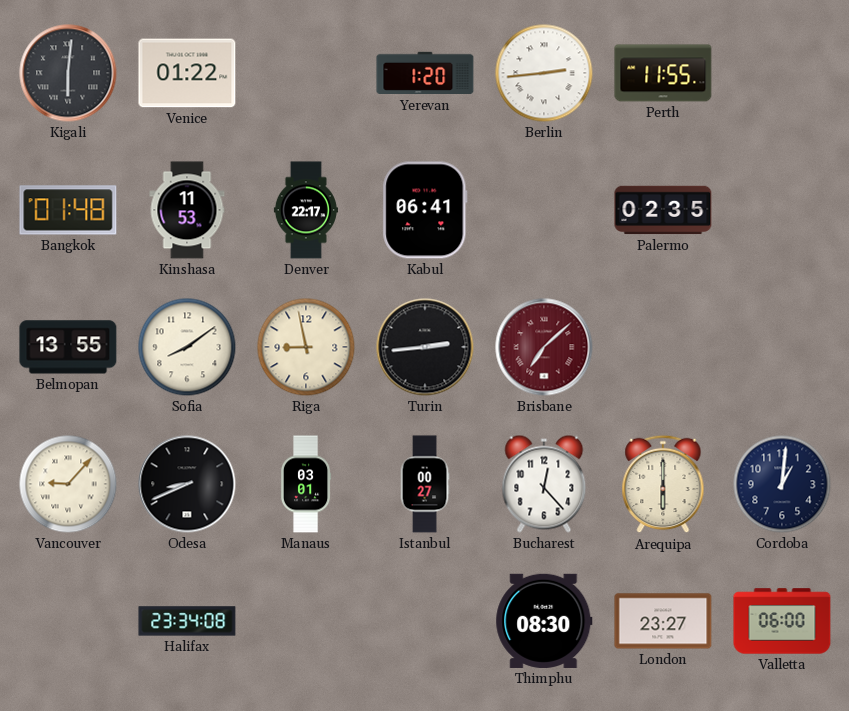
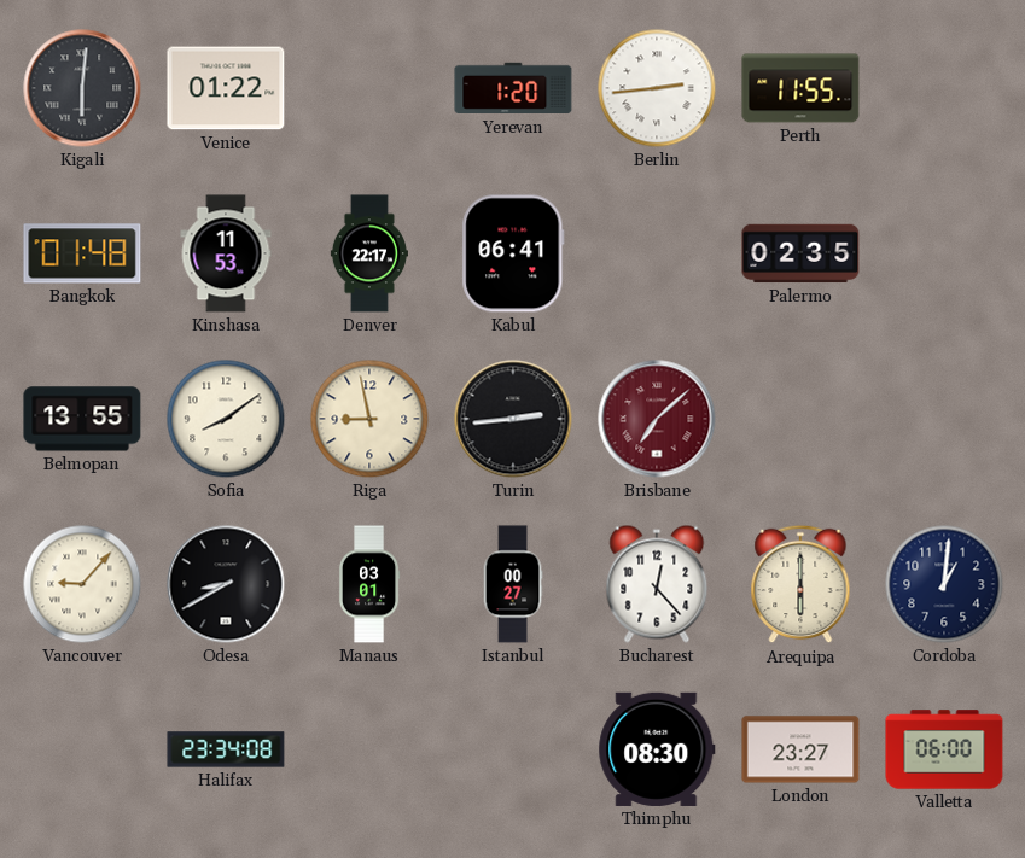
Odesa: 8:41 -> 8:40
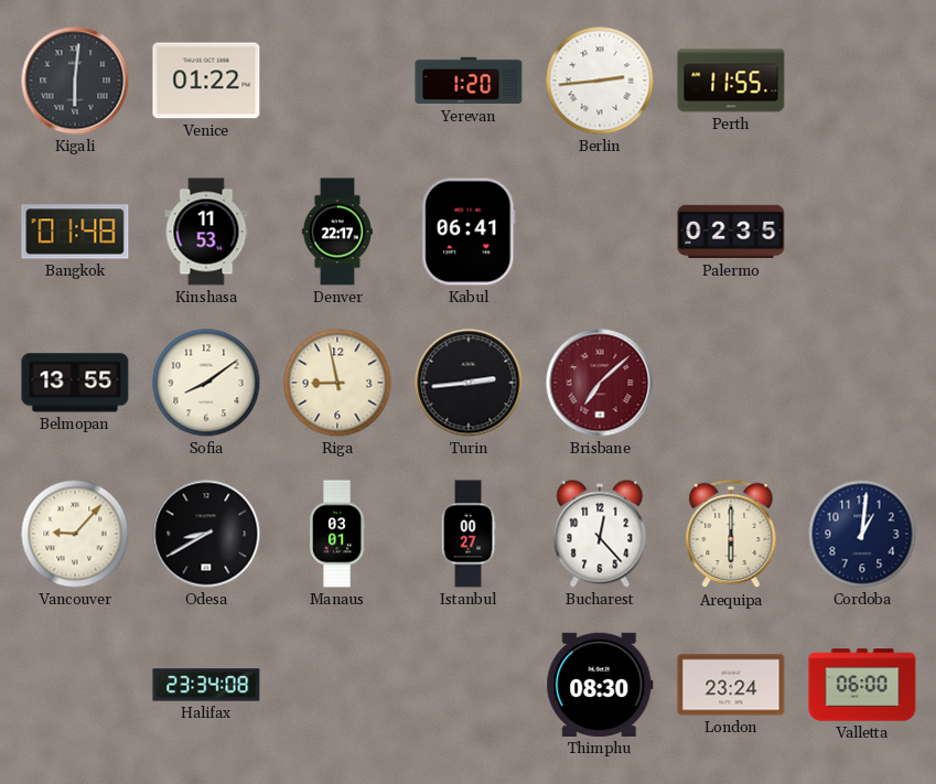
London: 23:27 -> 23:24
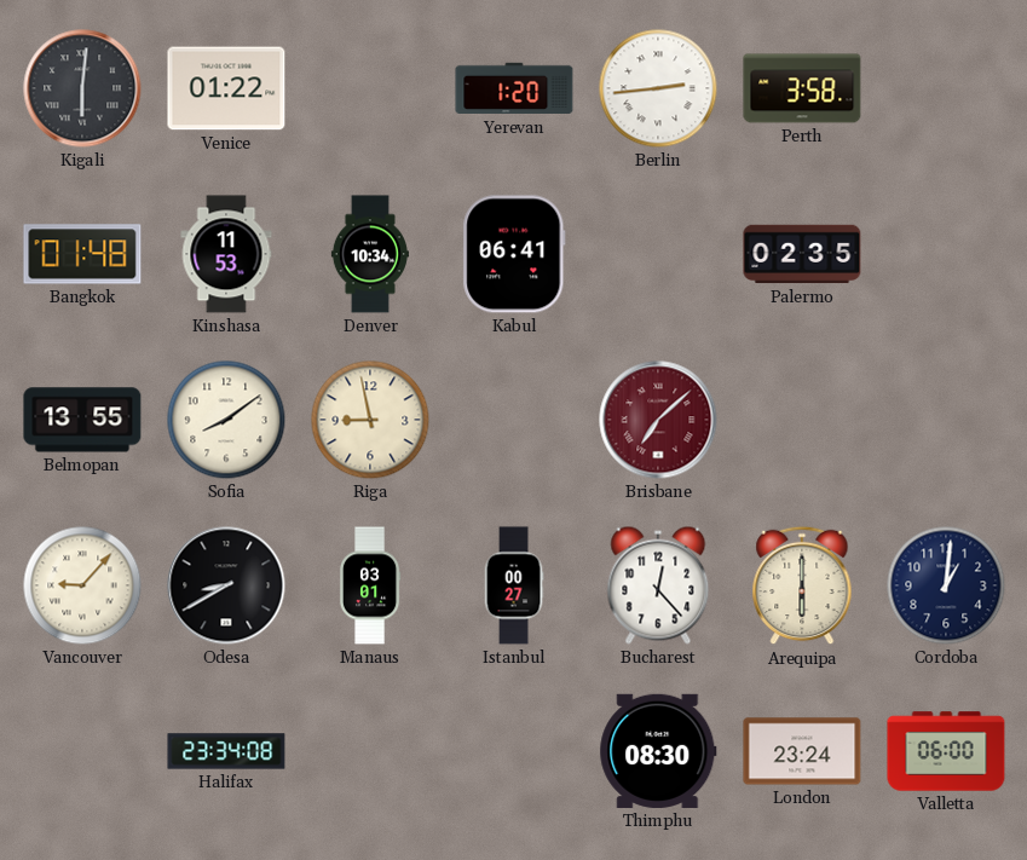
Perth: 11:55 -> 3:58
Denver: 22:17 -> 10:34
Turin: 2:44 -> none
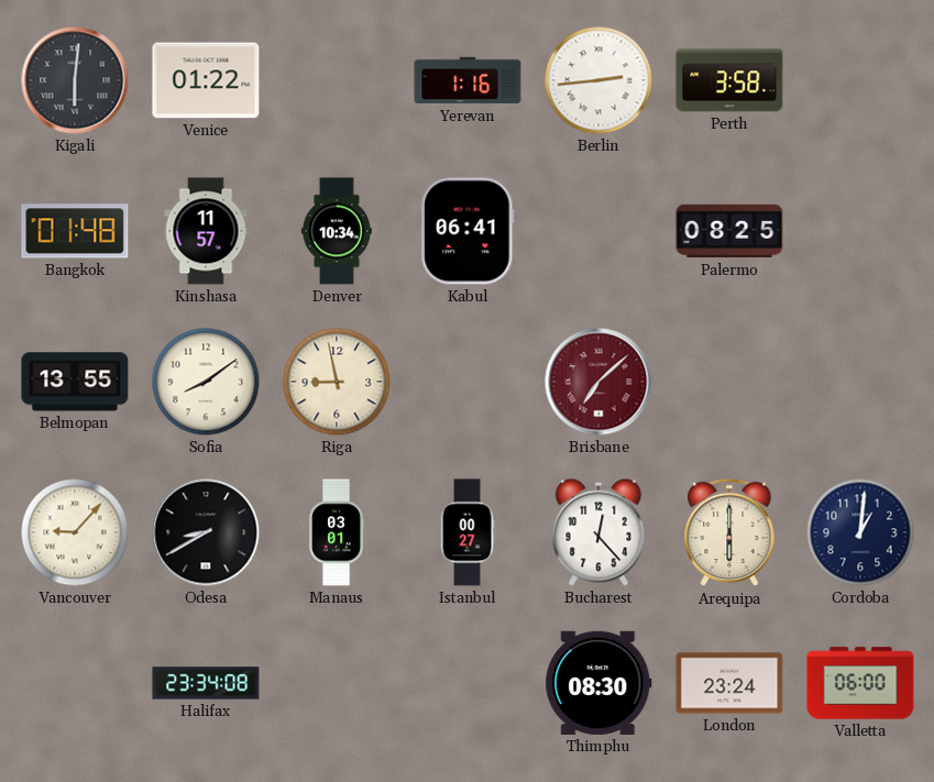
Yerevan: 1:20 -> 1:16
Kinshasa: 11:53 -> 11:57
Palermo: 02:35 -> 08:25
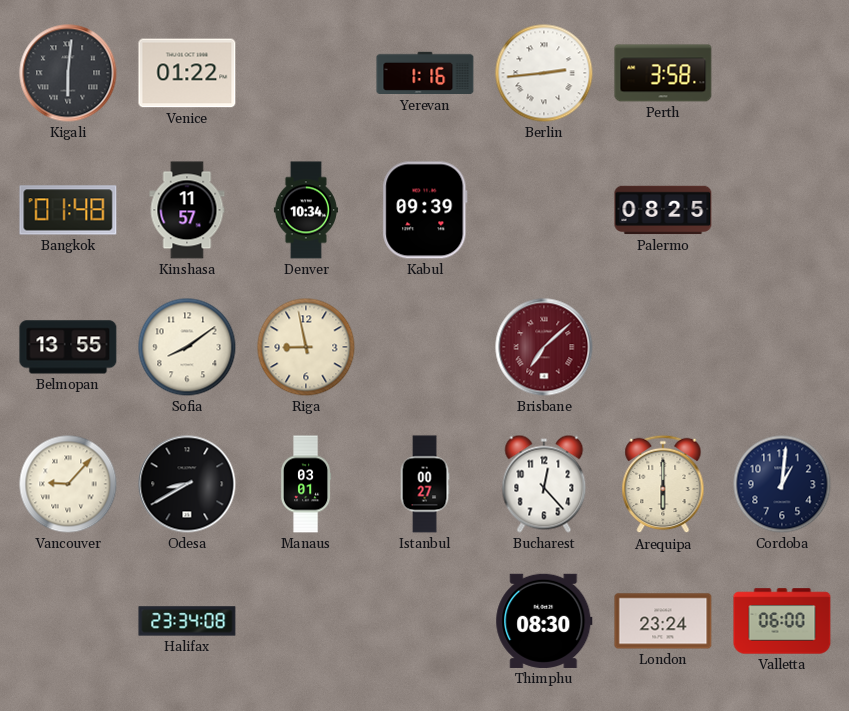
Kabul: 06:41 -> 09:39
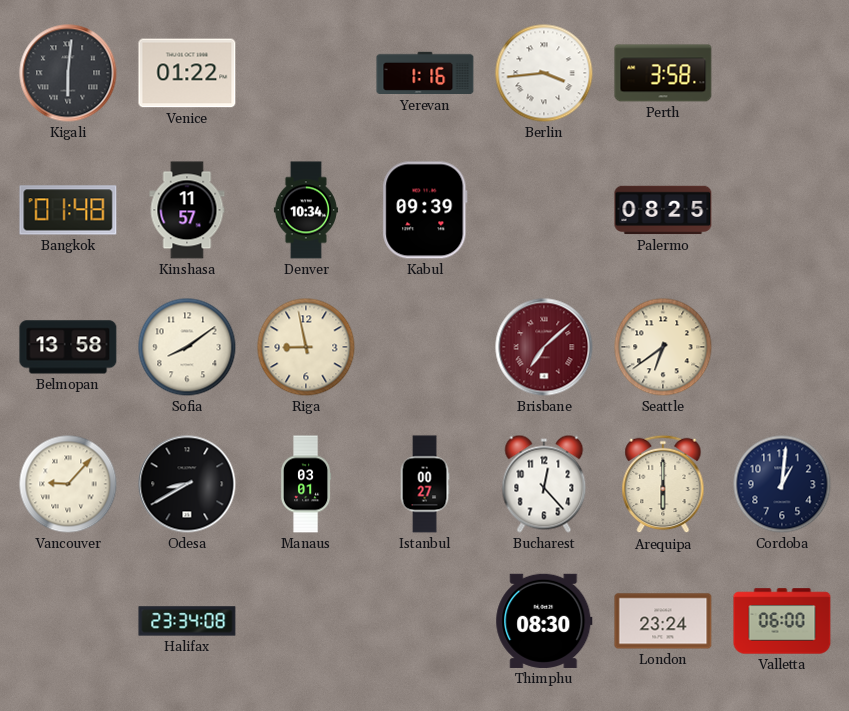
Berlin: 2:44 -> 3:44
Belmopan: 13:55 -> 13:58
Seattle: none -> 6:39
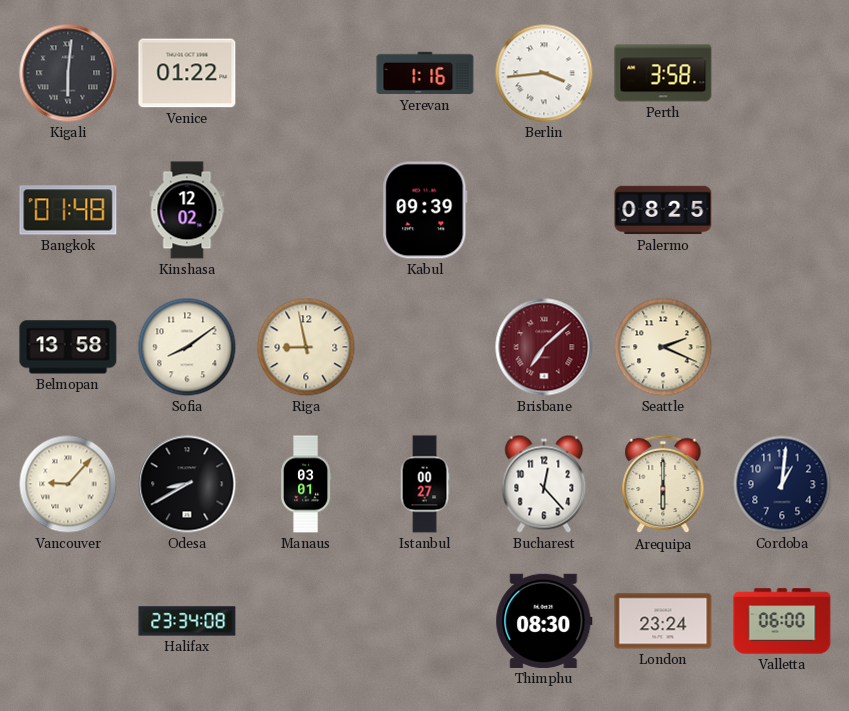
Kinshasa: 11:57 -> 12:02
Denver: 10:34 -> none
Seattle: 6:39 -> 2:19
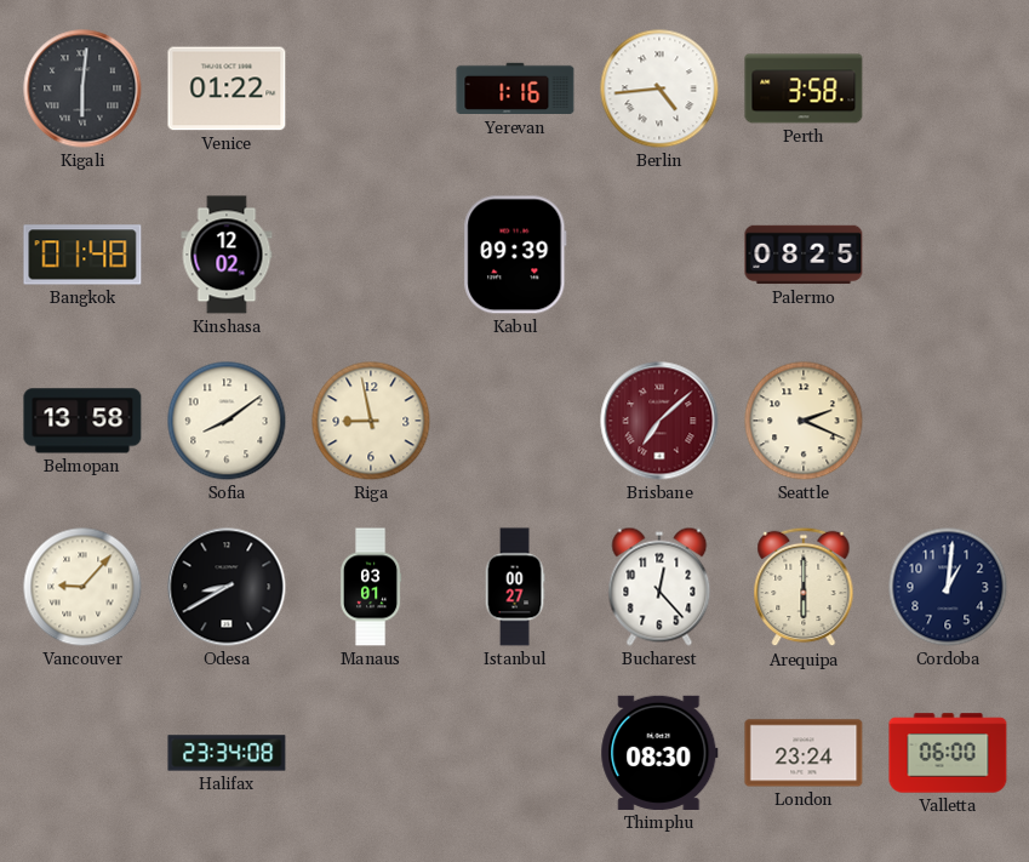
Berlin: 3:44 -> 4:44
